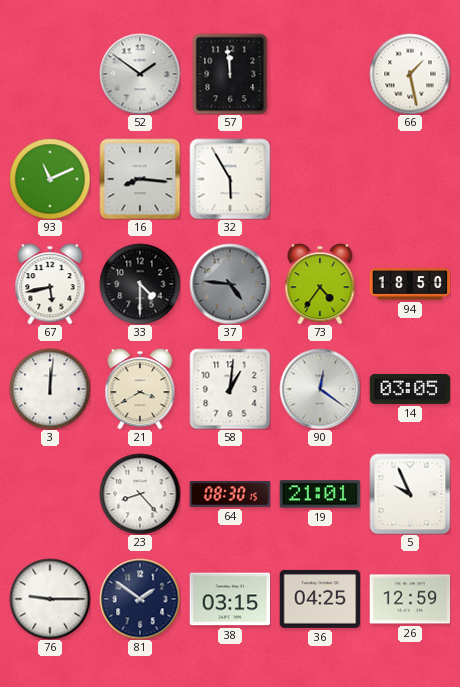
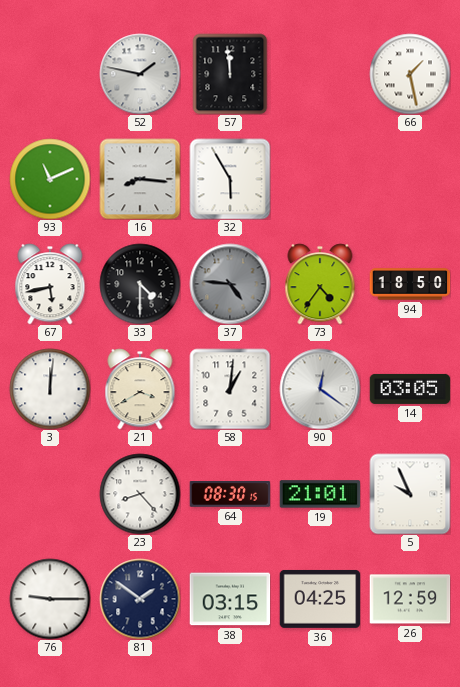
52: 1:51 -> 1:47
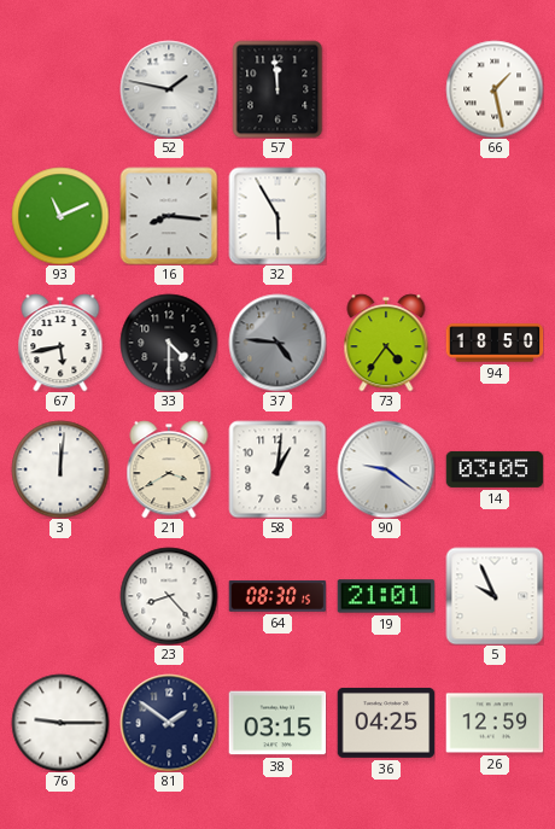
90: 12:21 -> 9:21
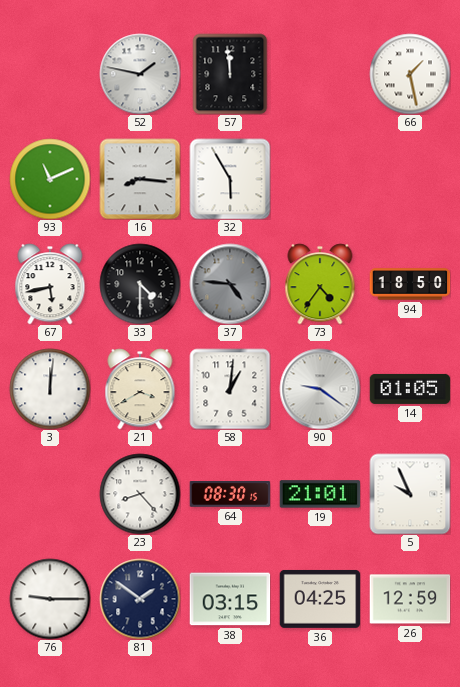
14: 03:05 -> 01:05
